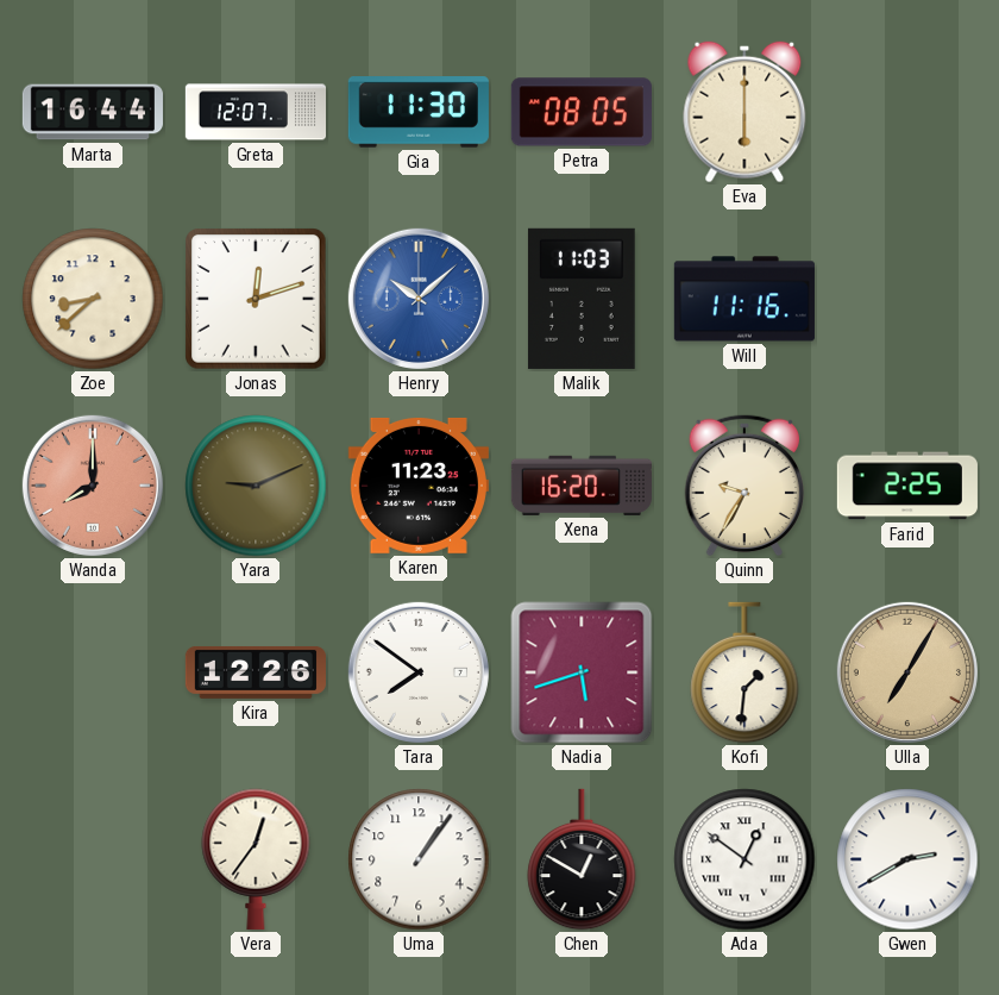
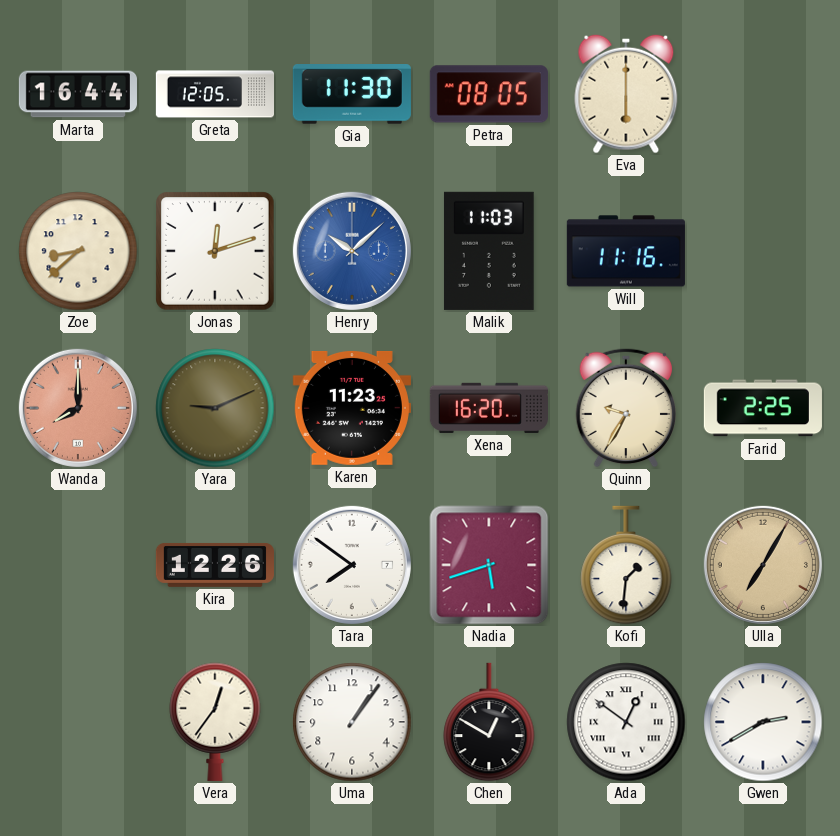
Greta: 12:07 -> 12:05
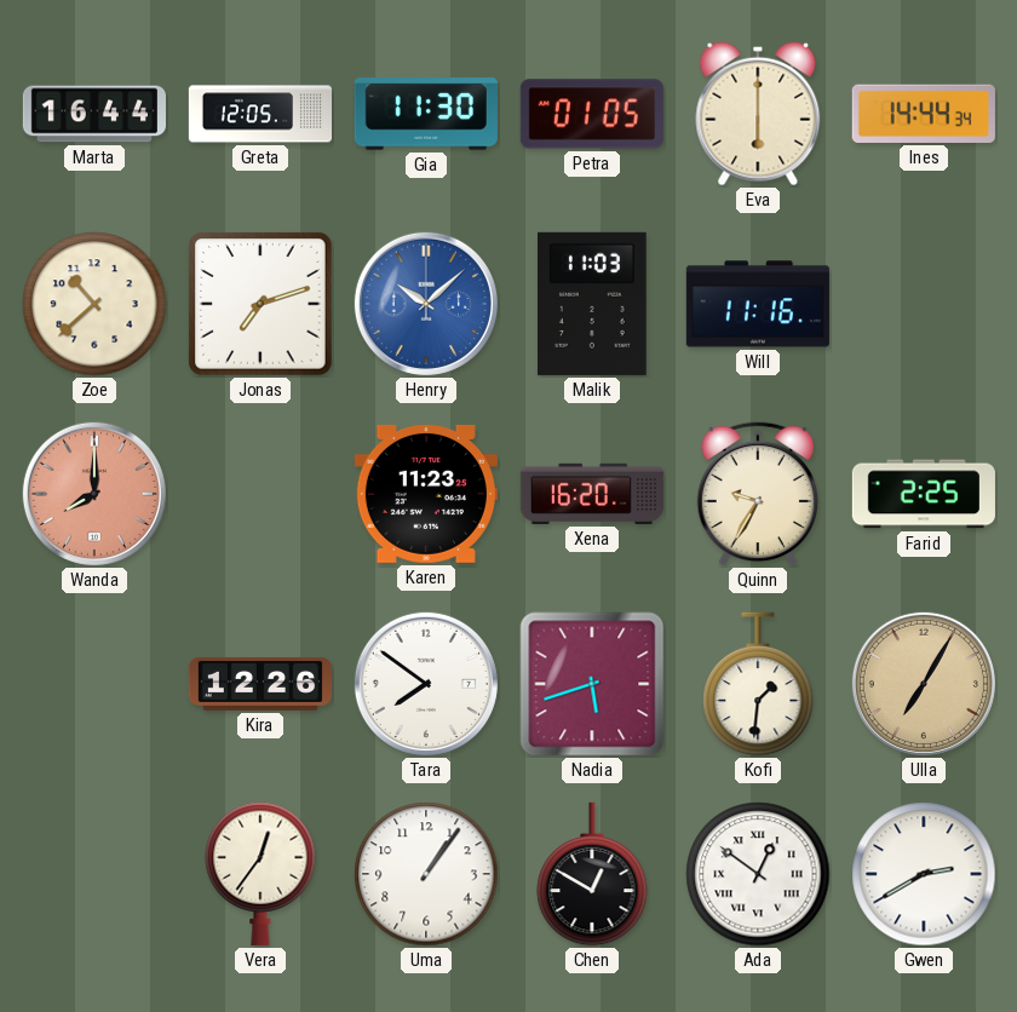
Petra: 08:05 -> 01:05
Ines: none -> 14:44
Zoe: 8:38 -> 10:38
Jonas: 12:12 -> 7:12
Yara: 9:11 -> none
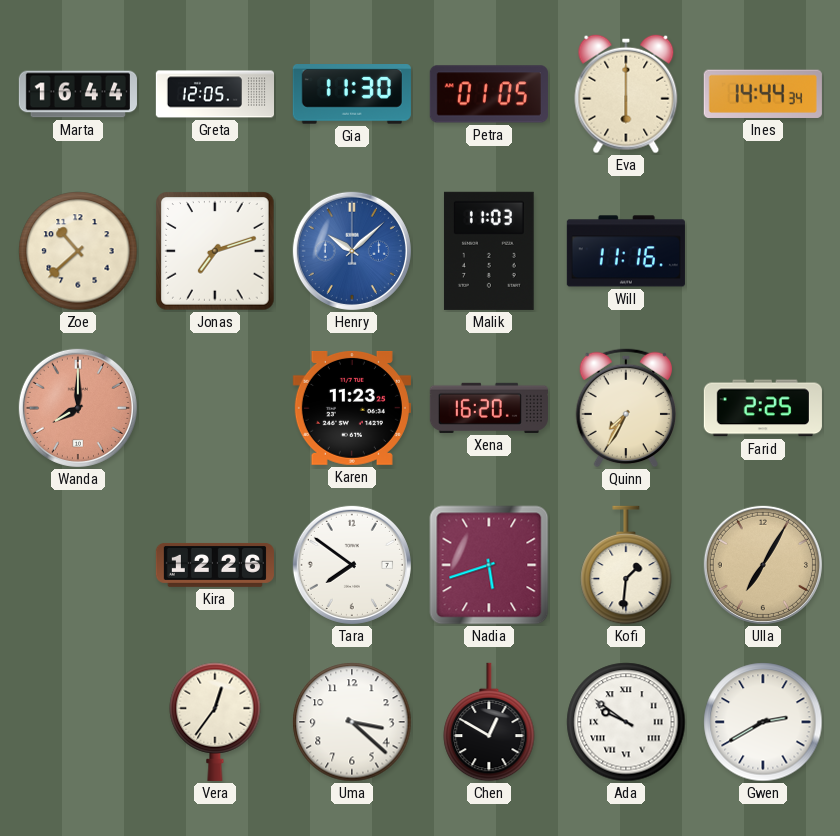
Quinn: 9:35 -> 7:35
Uma: 1:06 -> 3:22
Ada: 12:51 -> 9:51
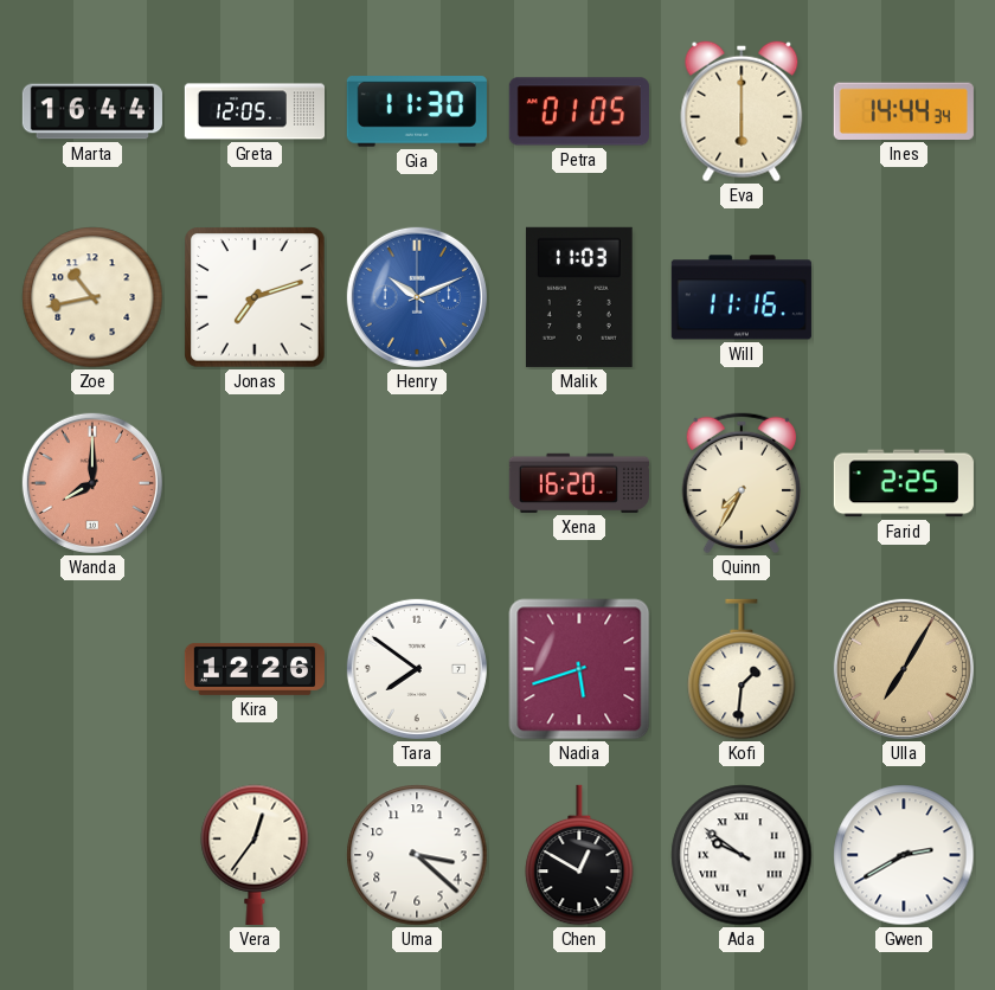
Zoe: 10:38 -> 10:43
Henry: 10:08 -> 10:11
Karen: 11:23 -> none
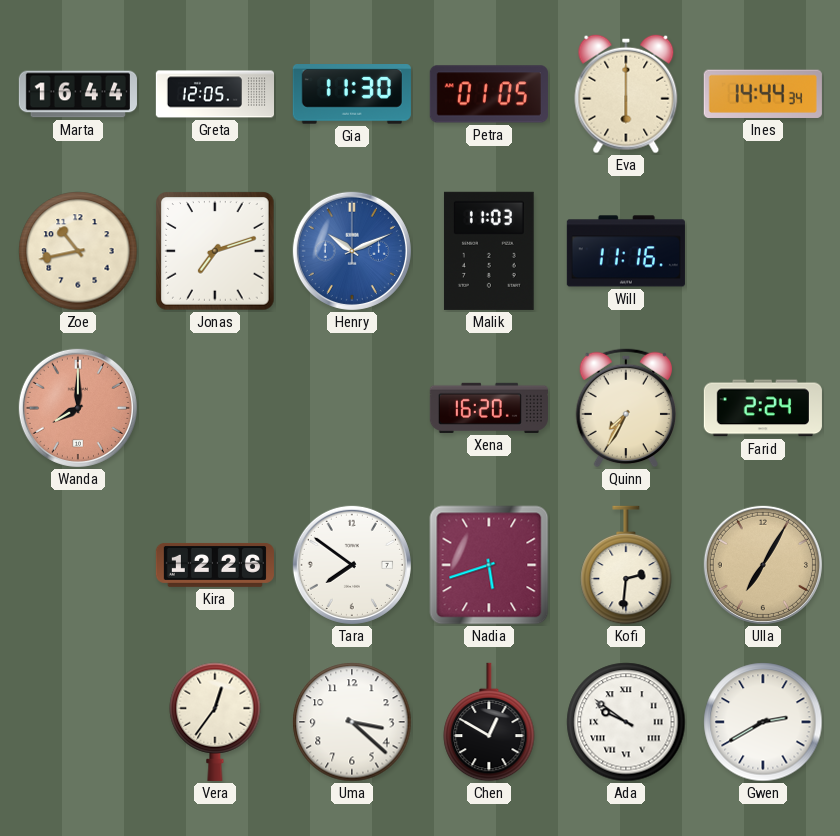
Farid: 2:25 -> 2:24
Kofi: 1:31 -> 2:31
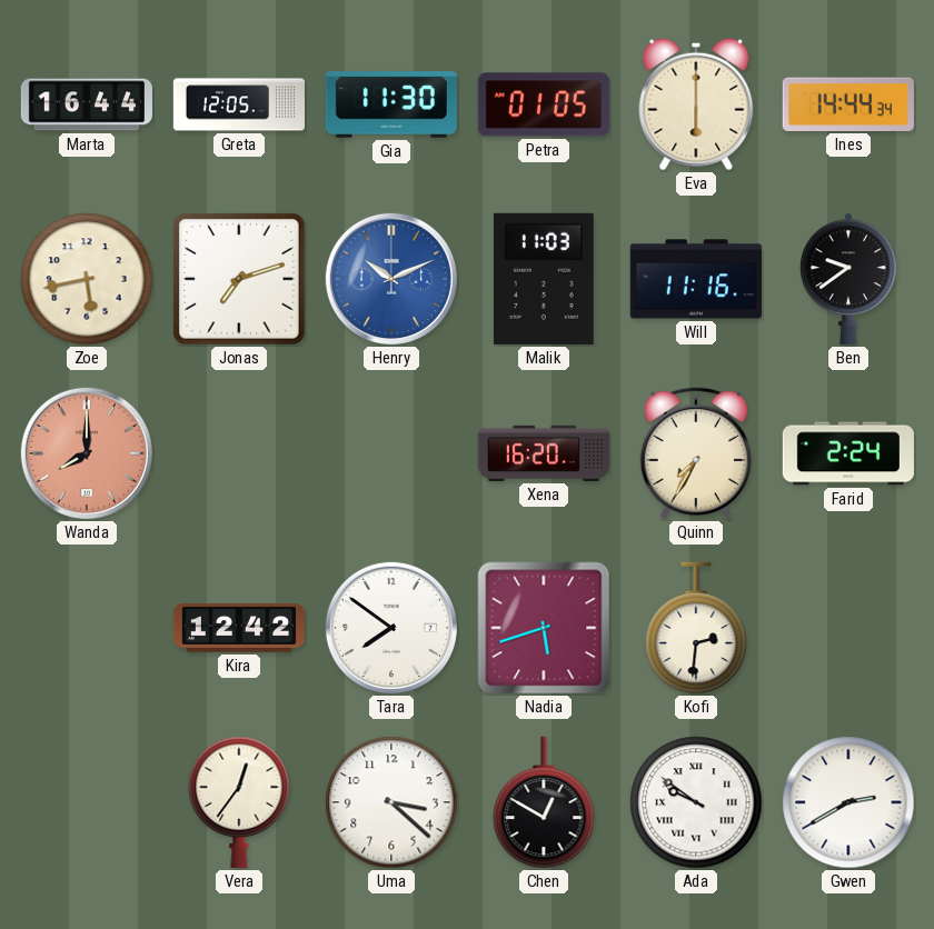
Zoe: 10:43 -> 5:43
Ben: none -> 9:39
Kira: 12:26 -> 12:42
Ulla: 7:05 -> none
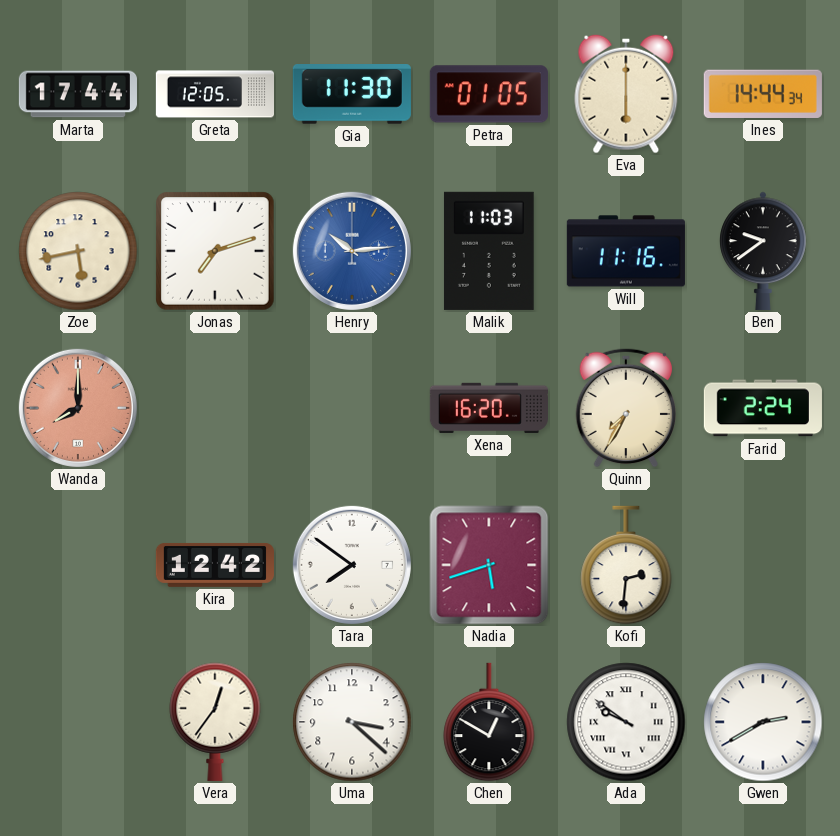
Marta: 16:44 -> 17:44
Henry: 10:11 -> 10:14
